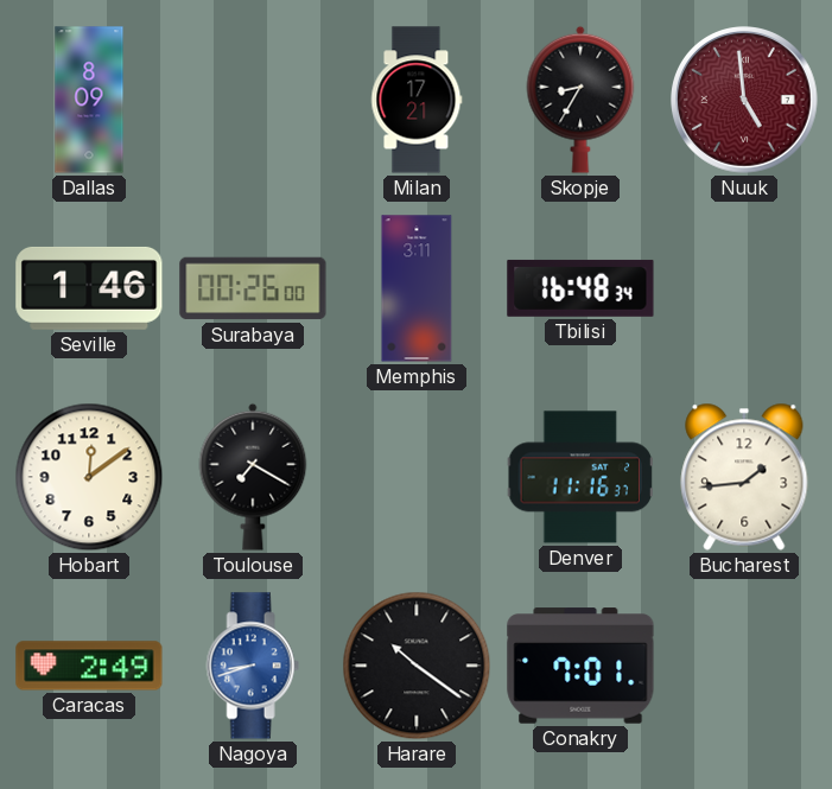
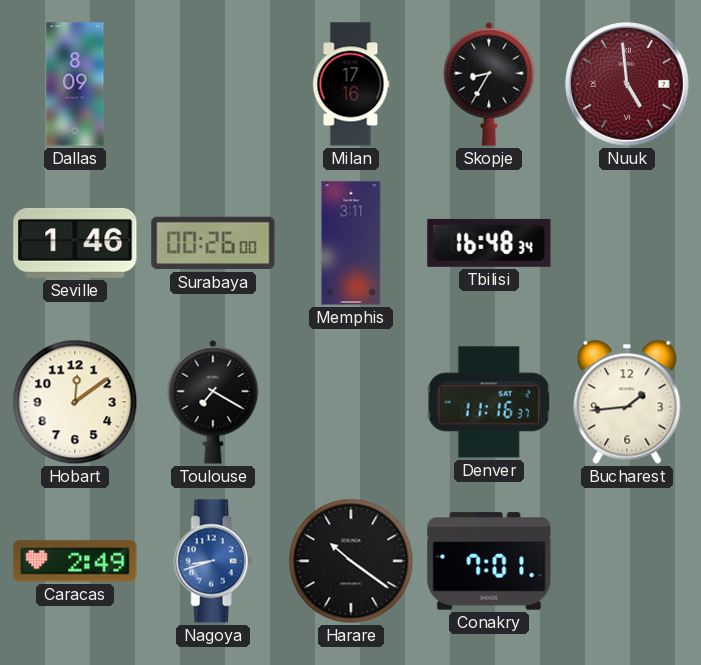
Milan: 17:21 -> 17:16
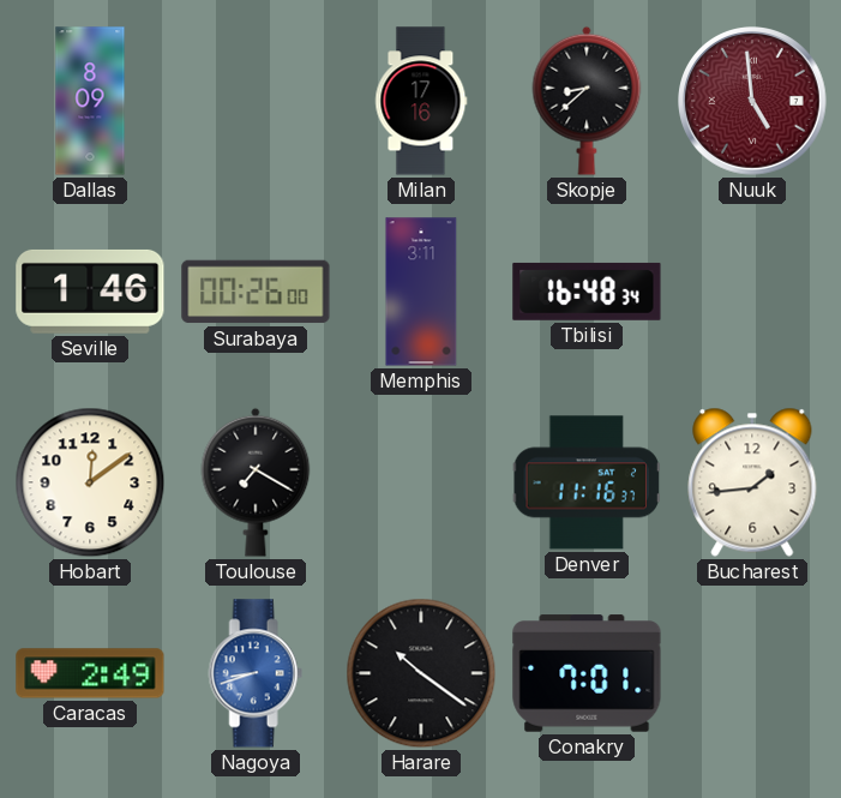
Skopje: 8:35 -> 8:38
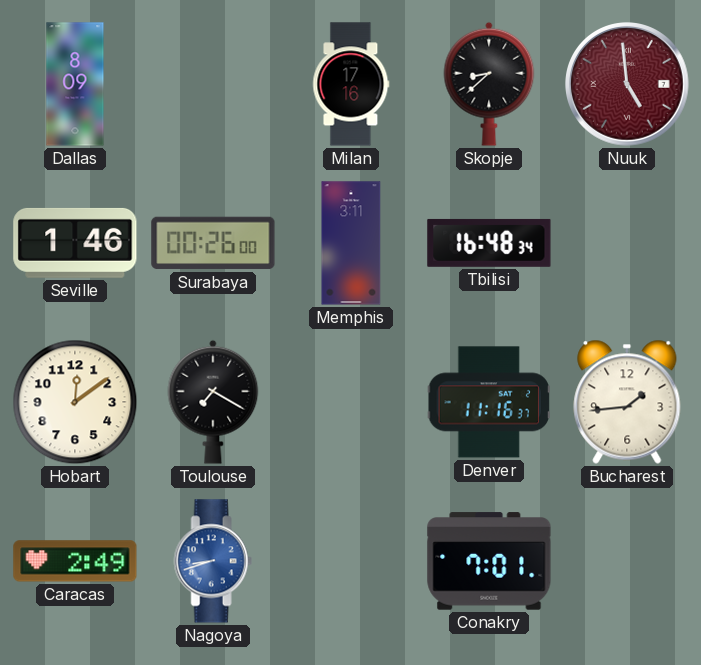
Harare: 10:21 -> none
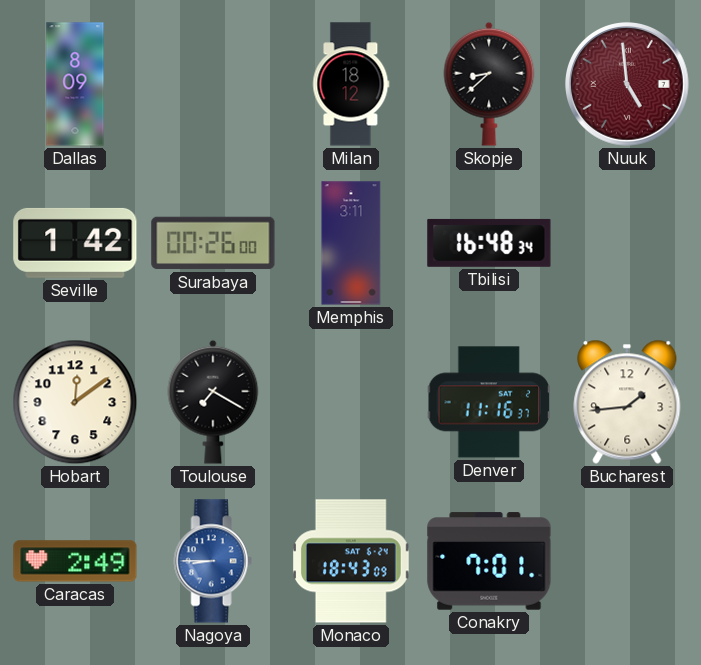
Milan: 17:16 -> 18:12
Seville: 1:46 -> 1:42
Nagoya: 8:42 -> 8:45
Monaco: none -> 18:43
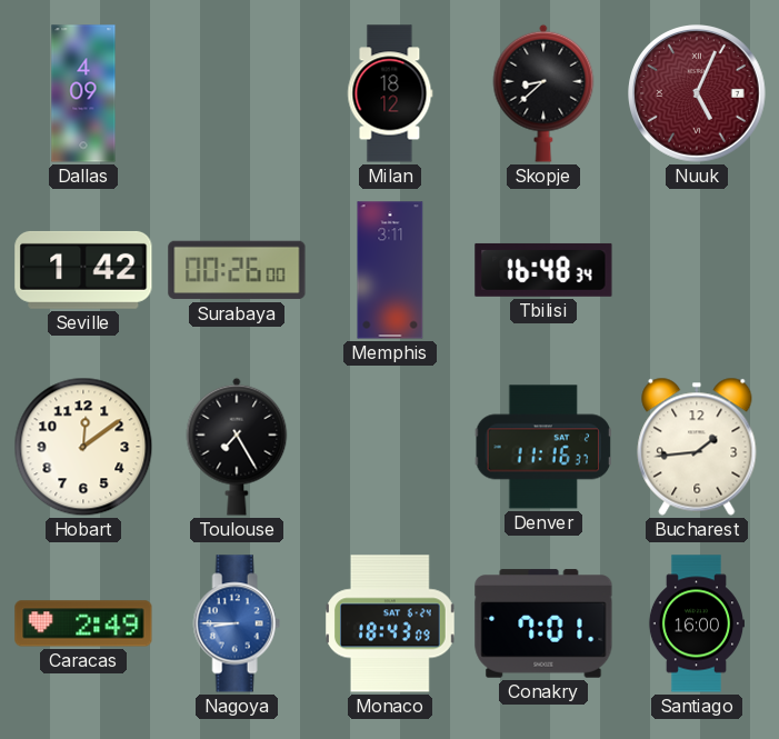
Dallas: 8:09 -> 4:09
Nuuk: 4:59 -> 5:04
Toulouse: 7:20 -> 7:25
Santiago: none -> 16:00
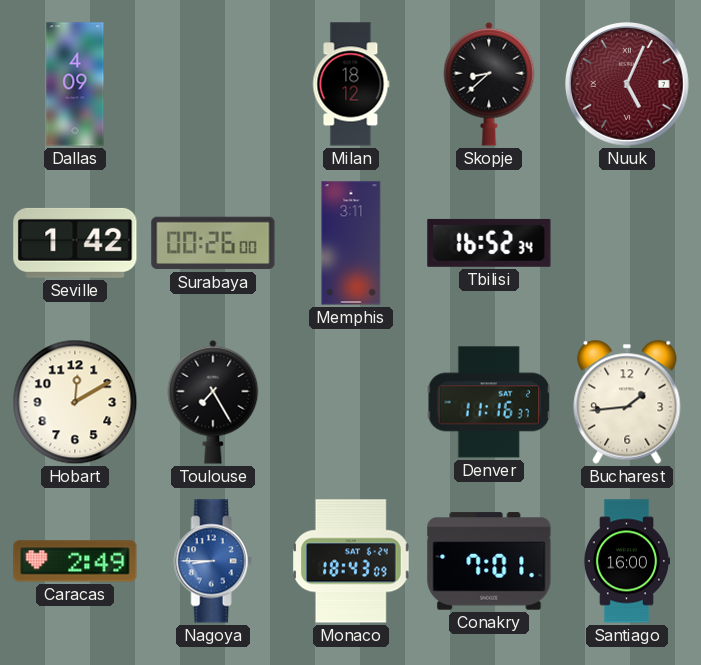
Tbilisi: 16:48 -> 16:52
Hobart: 12:09 -> 12:10
